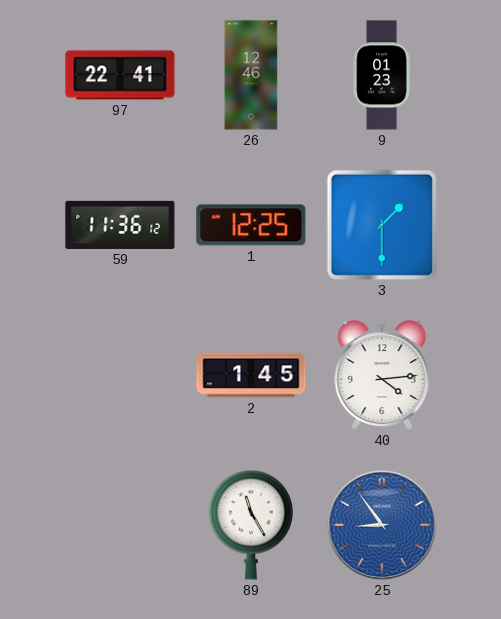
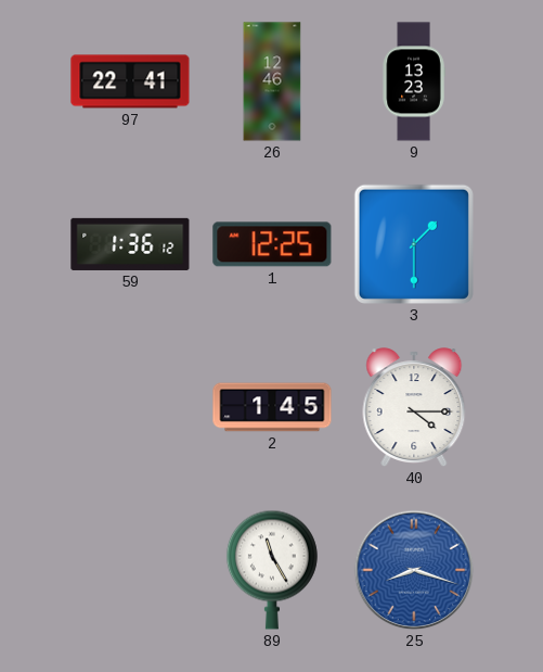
9: 01:23 -> 13:23
59: 11:36 -> 1:36
40: 4:14 -> 4:15
25: 8:54 -> 8:18
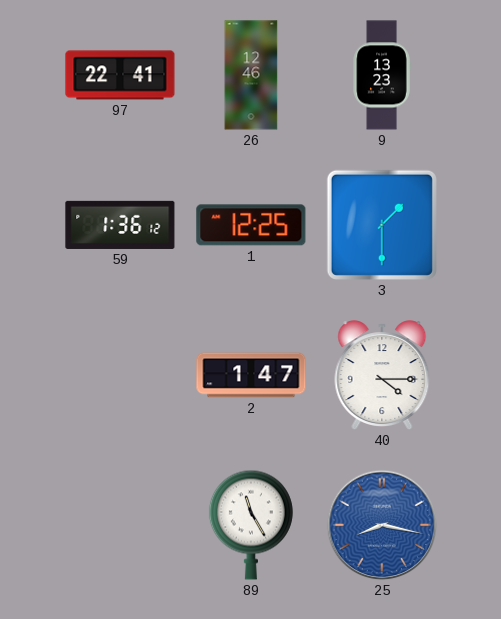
2: 1:45 -> 1:47
25: 8:18 -> 8:17
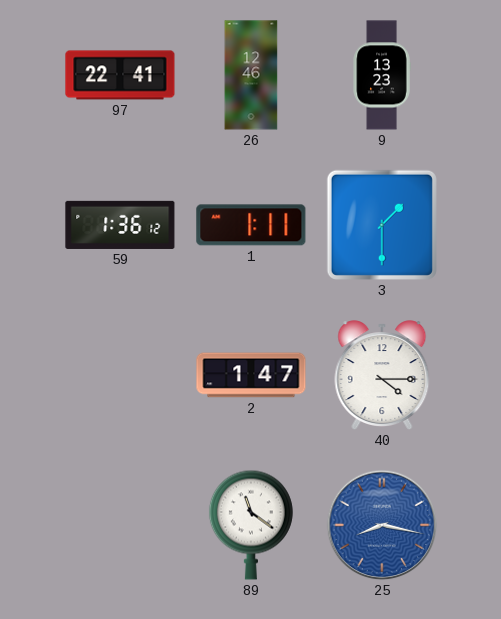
1: 12:25 -> 1:11
89: 11:25 -> 11:21
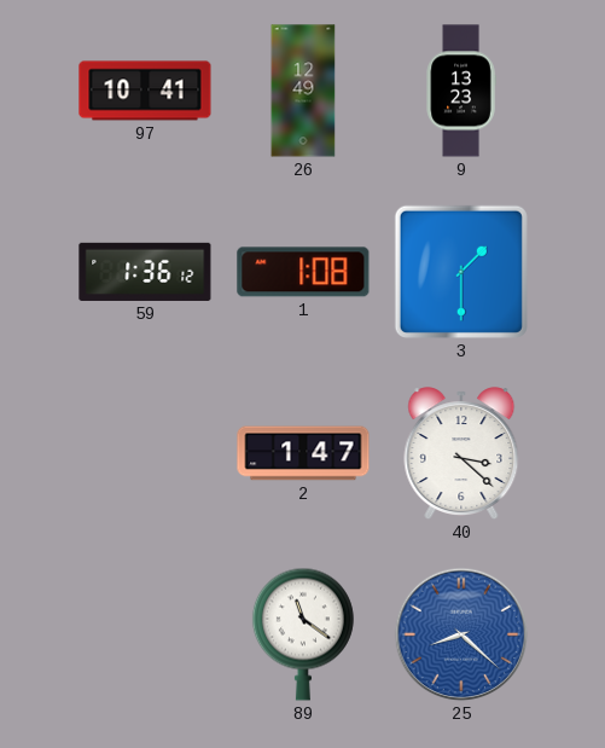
97: 22:41 -> 10:41
26: 12:46 -> 12:49
1: 1:11 -> 1:08
40: 4:15 -> 3:22
25: 8:17 -> 8:22
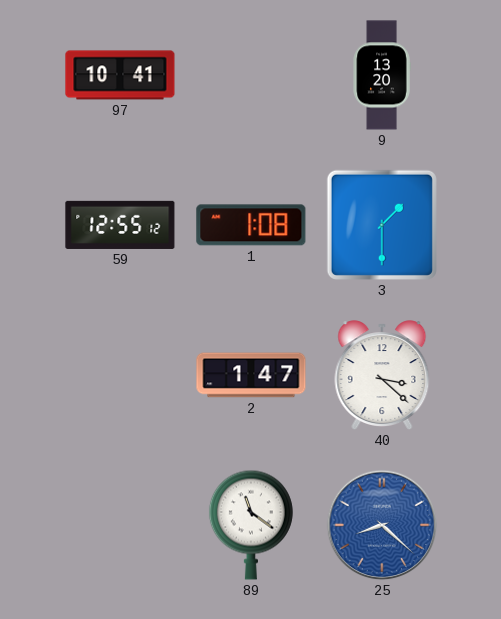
26: 12:49 -> none
9: 13:23 -> 13:20
59: 1:36 -> 12:55
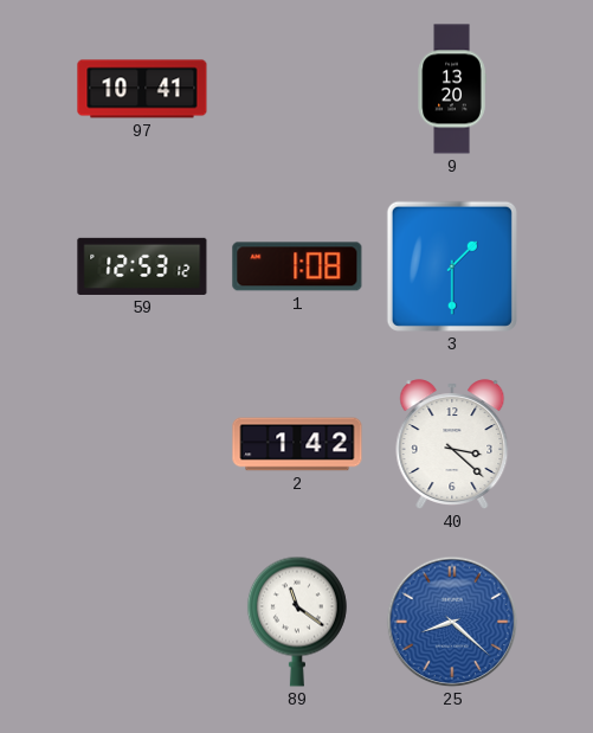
59: 12:55 -> 12:53
2: 1:47 -> 1:42
